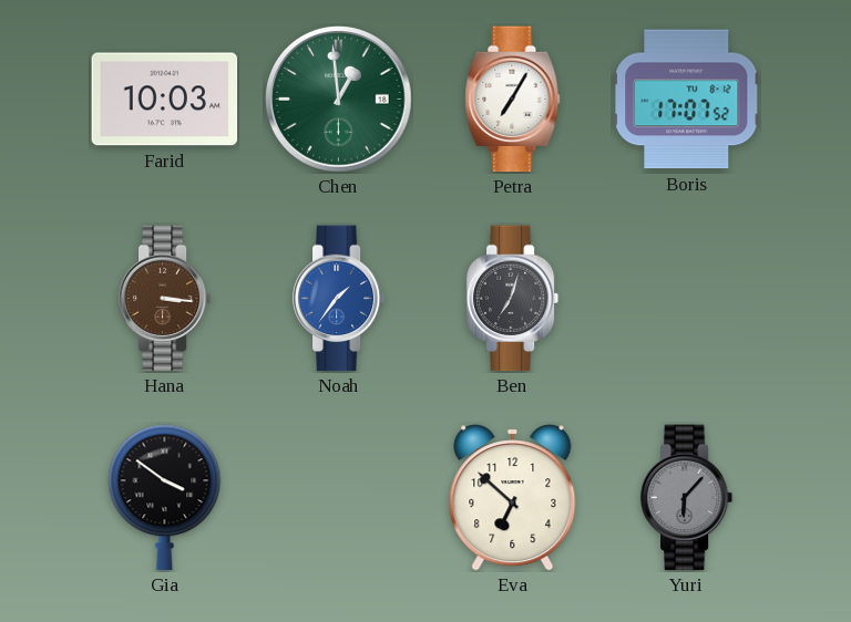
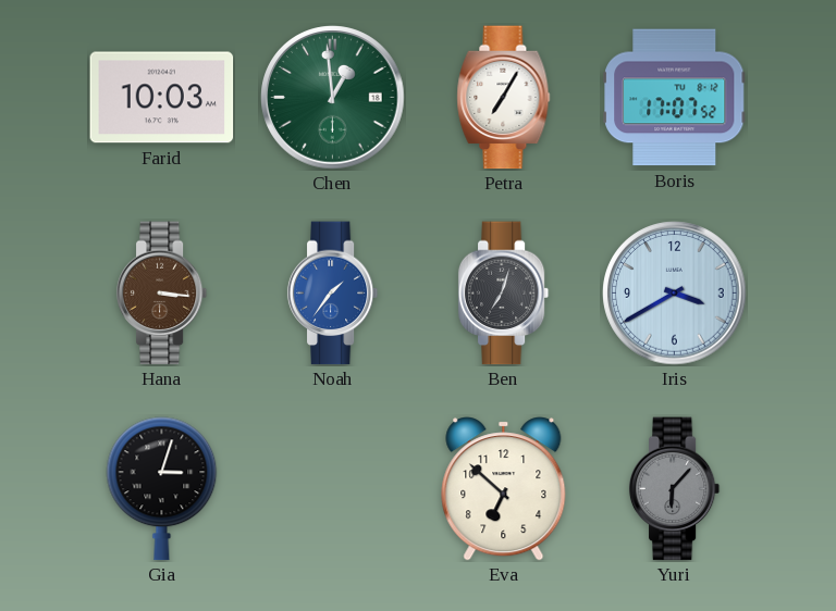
Iris: none -> 3:40
Gia: 3:51 -> 3:03
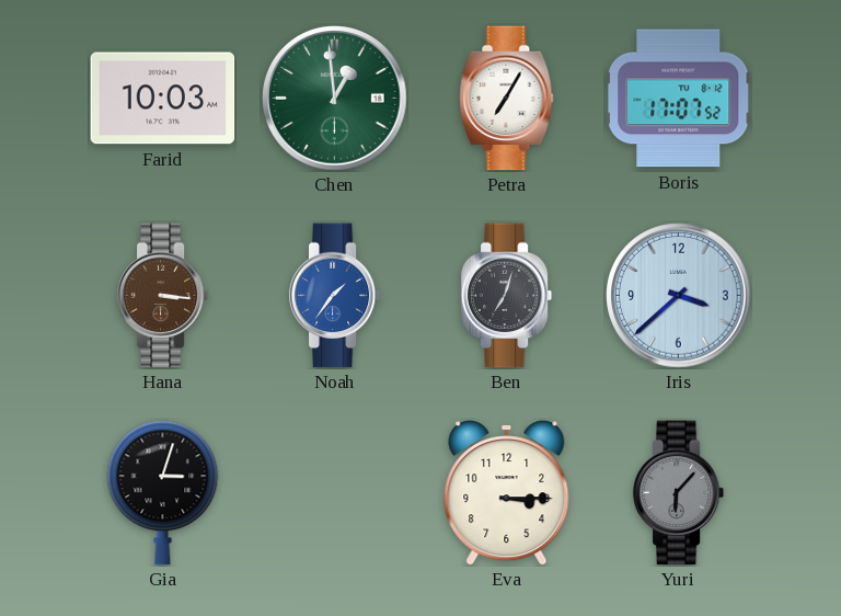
Iris: 3:40 -> 3:38
Eva: 6:52 -> 3:15
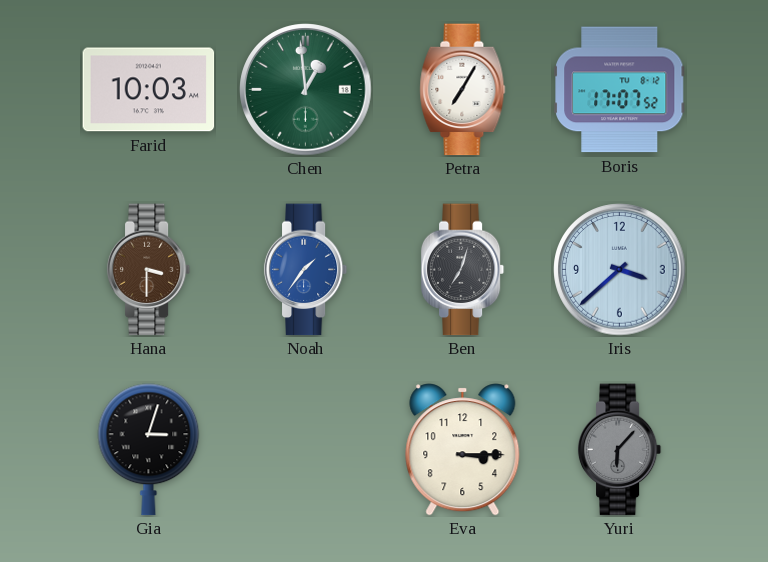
Hana: 3:16 -> 3:30
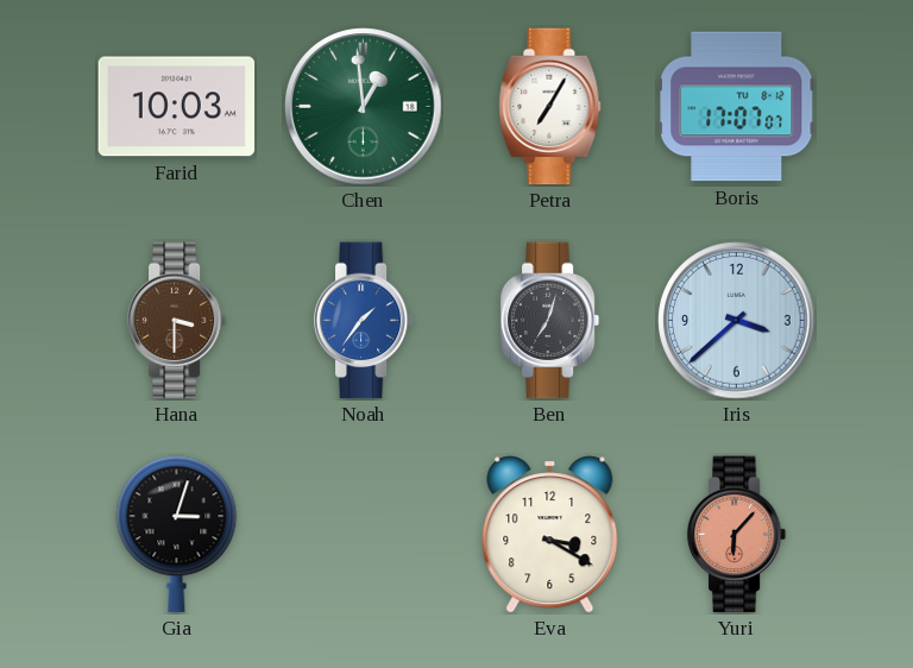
Boris: 17:07:52 -> 17:07:07
Eva: 3:15 -> 3:20
Yuri dial: grey -> salmon
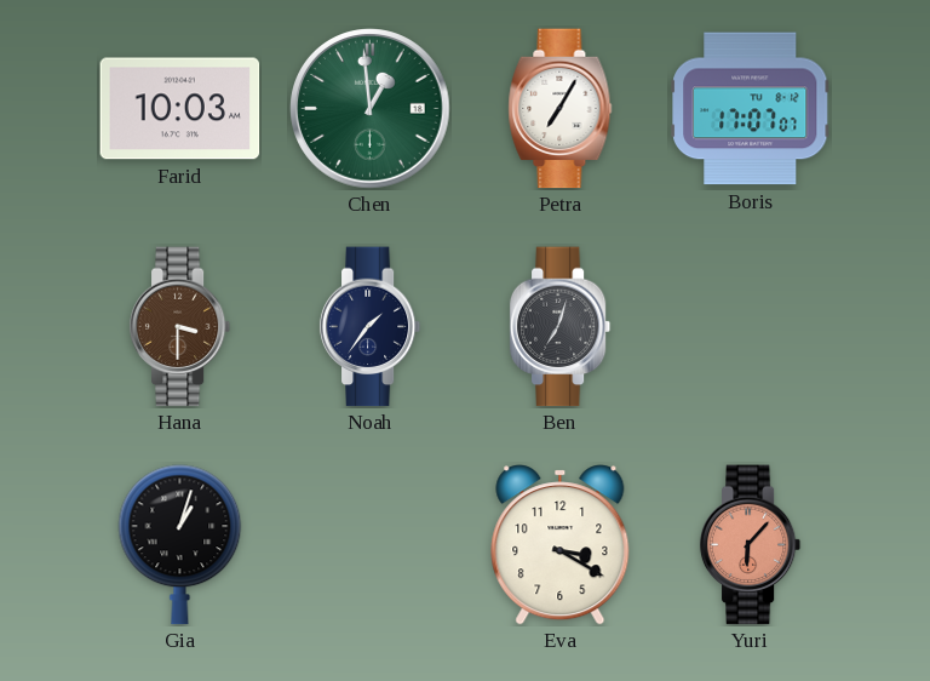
Noah dial: blue -> navy
Iris: 3:38 -> none
Gia: 3:03 -> 1:03
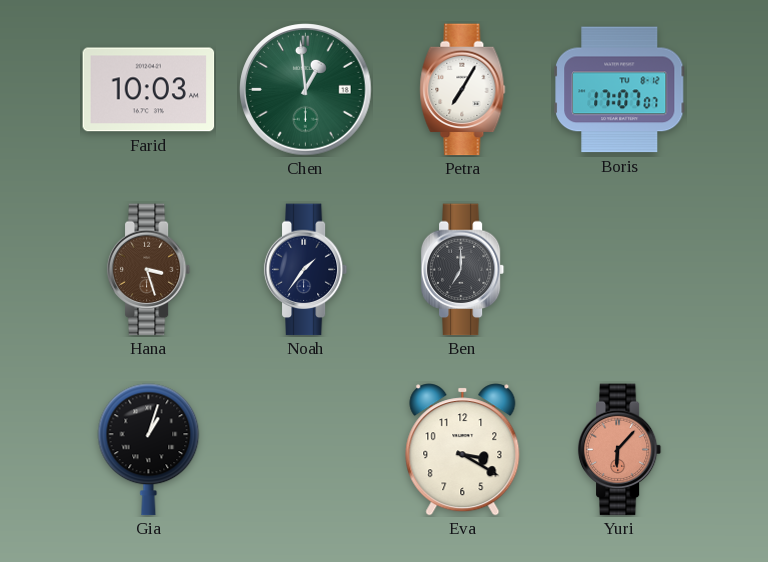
Hana: 3:30 -> 3:27
Ben: 7:03 -> 7:00
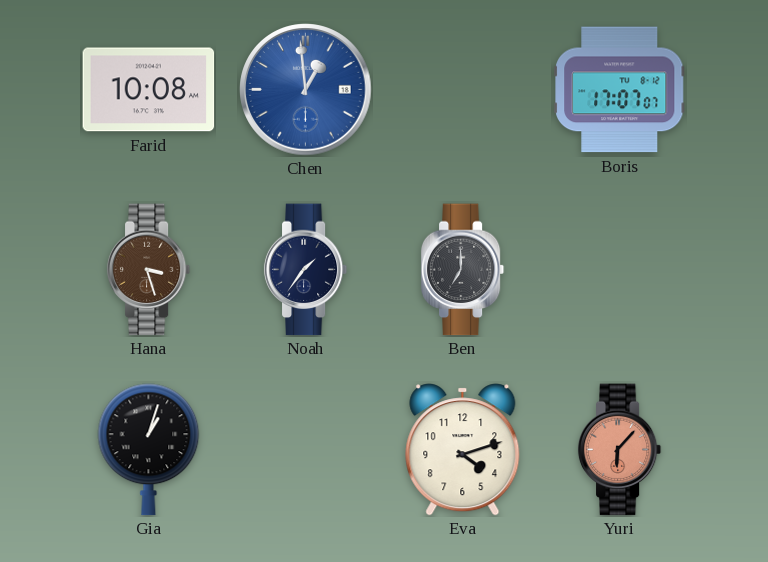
Farid: 10:03 -> 10:08
Chen dial: green -> blue
Petra: 7:05 -> none
Eva: 3:20 -> 4:12
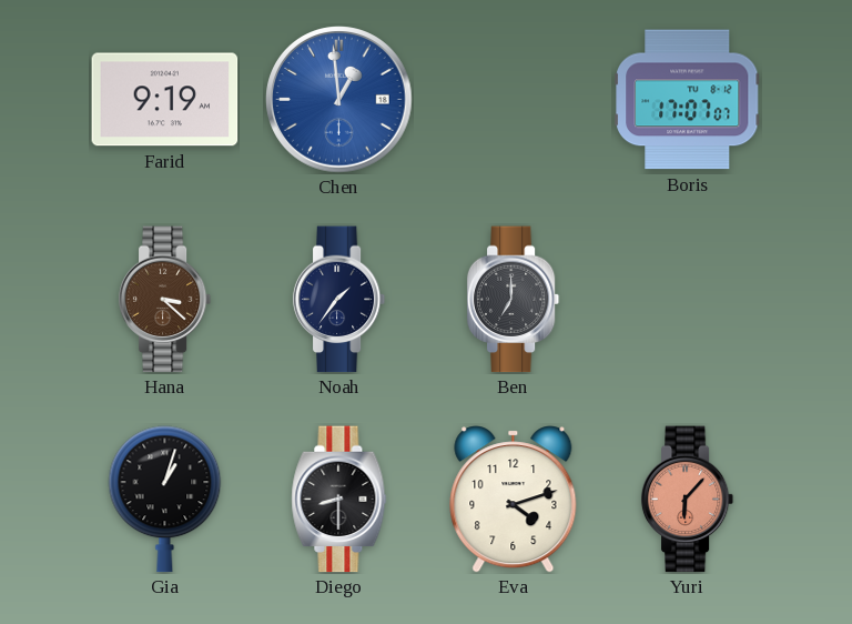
Farid: 10:08 -> 9:19
Hana: 3:27 -> 3:22
Diego: none -> 8:30
